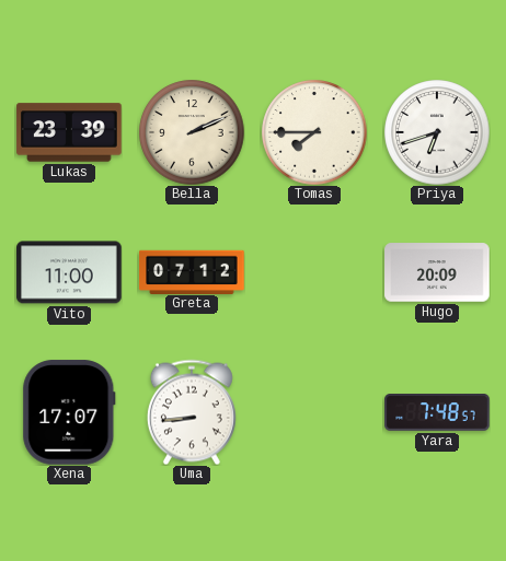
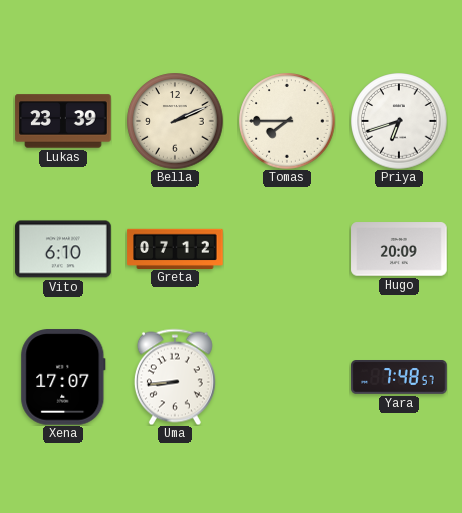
Vito: 11:00 -> 6:10
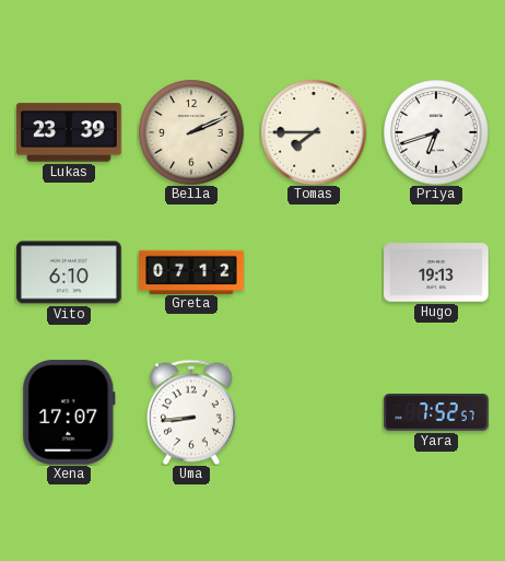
Hugo: 20:09 -> 19:13
Yara: 7:48 -> 7:52
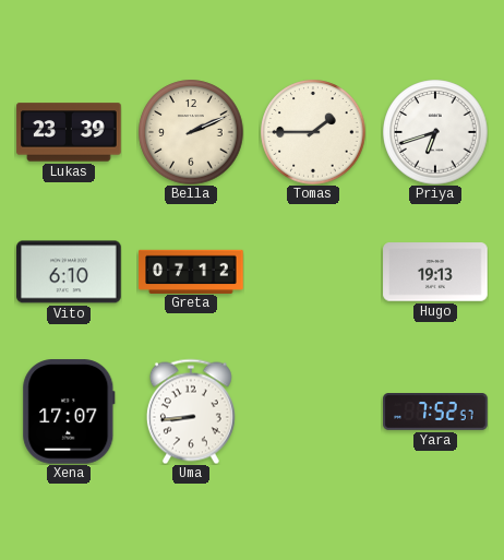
Tomas: 7:45 -> 1:45
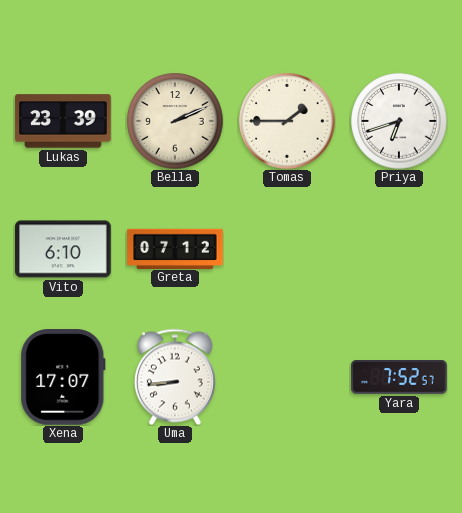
Hugo: 19:13 -> none
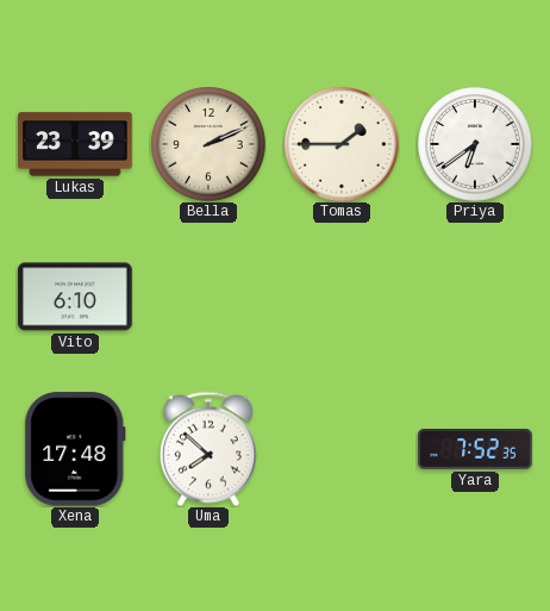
Priya: 6:42 -> 6:39
Greta: 07:12 -> none
Xena: 17:07 -> 17:48
Uma: 8:44 -> 7:52
Yara: 7:52:57 -> 7:52:35
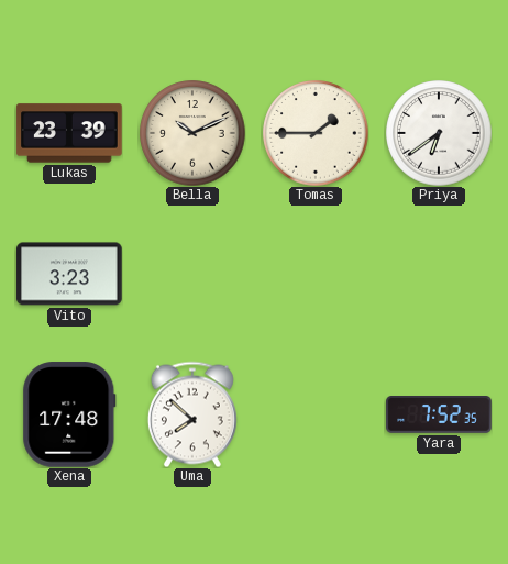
Bella: 2:11 -> 10:11
Vito: 6:10 -> 3:23
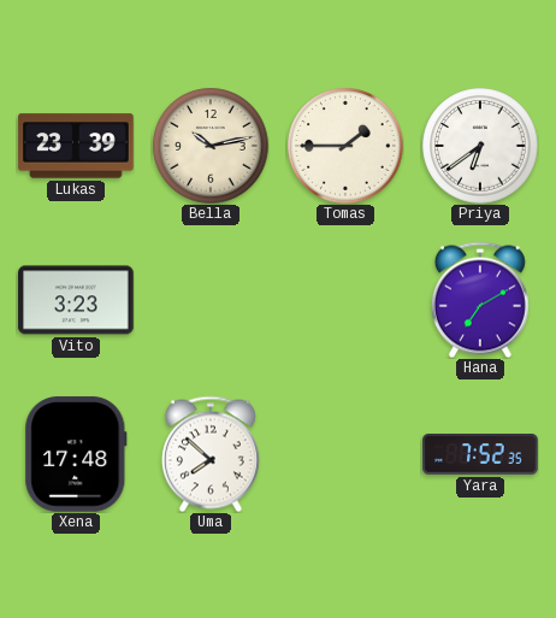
Bella: 10:11 -> 10:13
Hana: none -> 7:10
